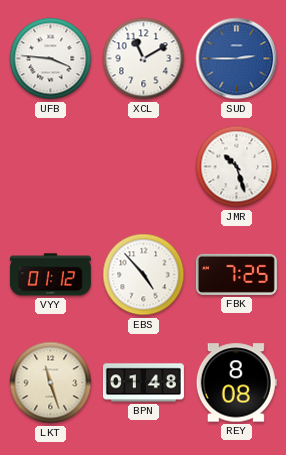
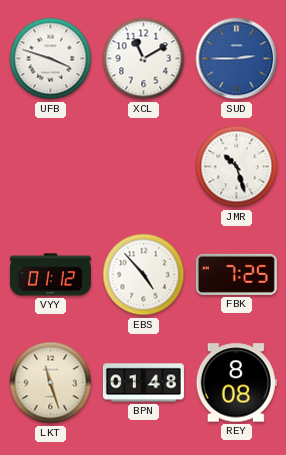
UFB: 3:46 -> 3:48
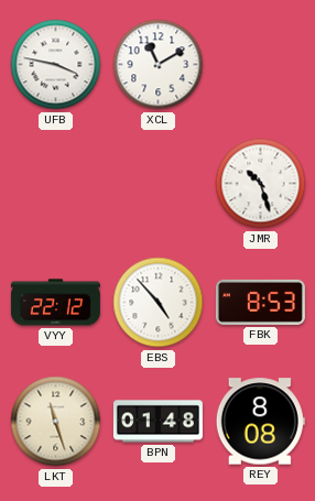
UFB: 3:48 -> 3:47
SUD: 2:45 -> none
VYY: 01:12 -> 22:12
FBK: 7:25 -> 8:53
